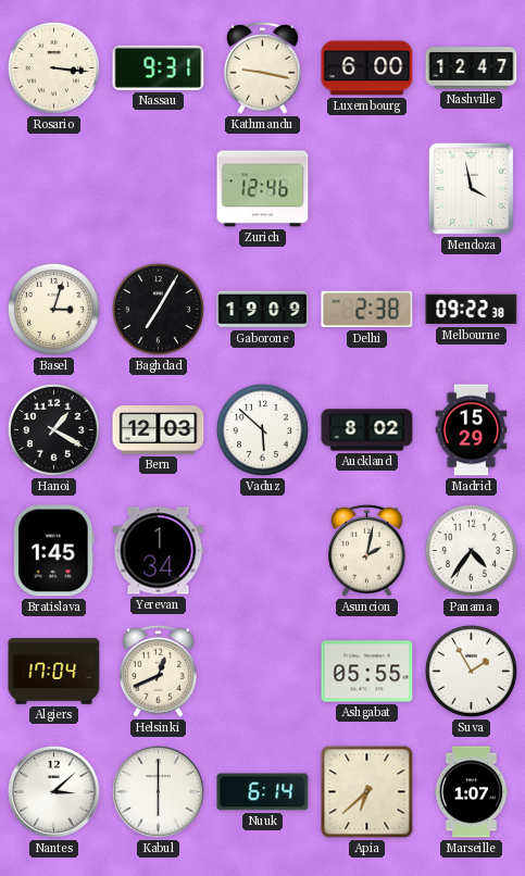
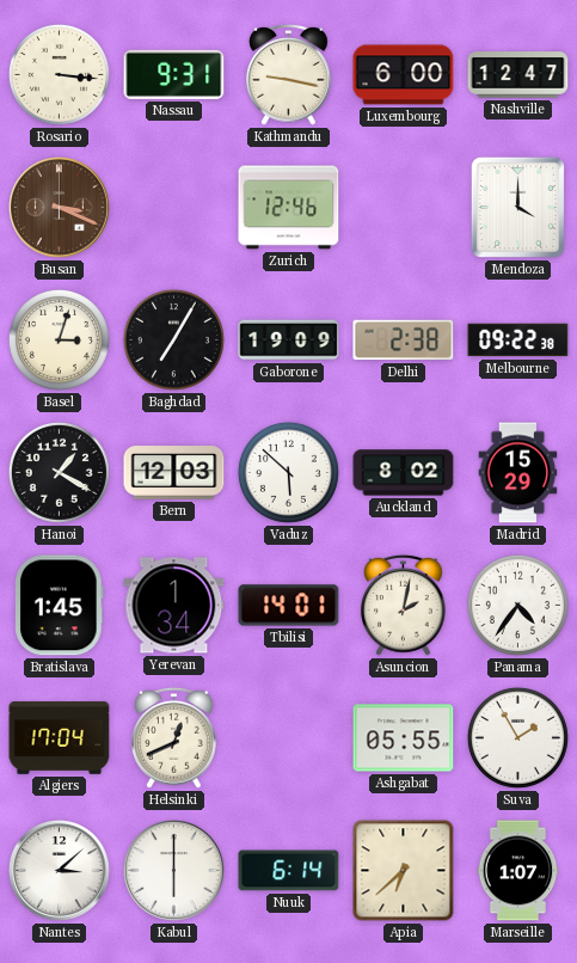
Busan: none -> 3:19
Mendoza: 3:58 -> 4:00
Tbilisi: none -> 14:01
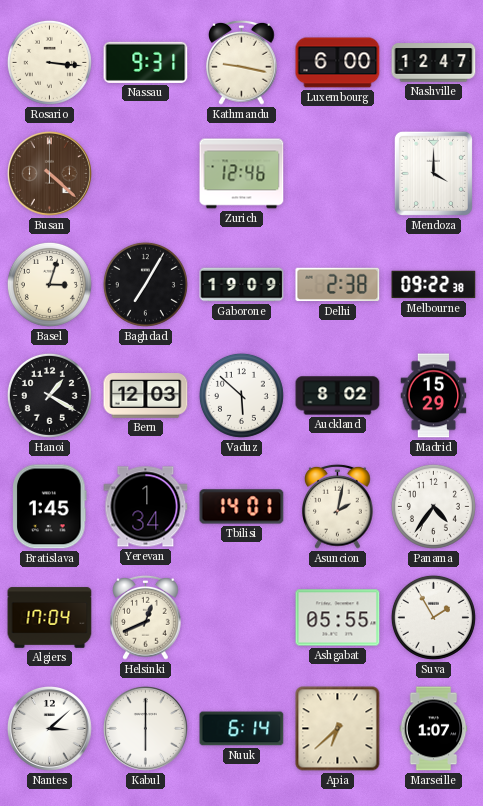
Busan: 3:19 -> 4:22
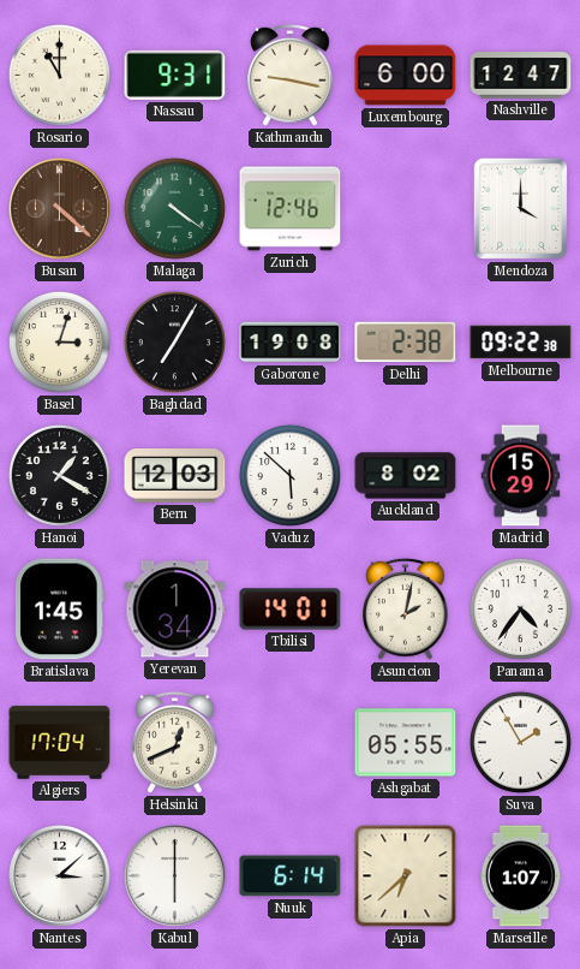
Rosario: 3:16 -> 11:00
Malaga: none -> 4:21
Gaborone: 19:09 -> 19:08
